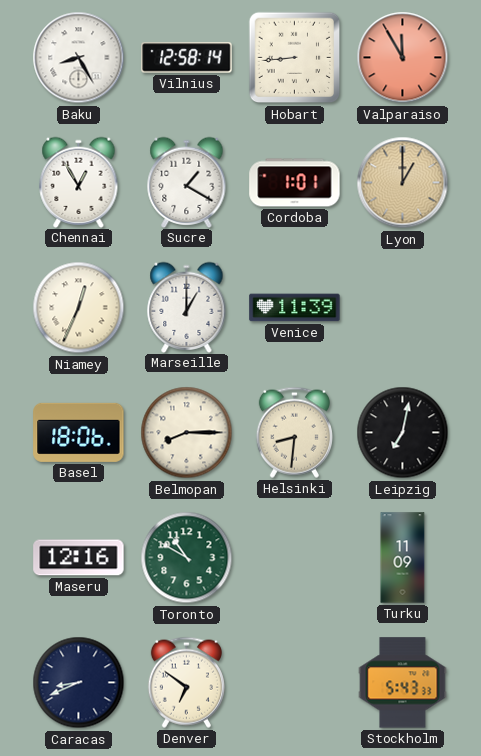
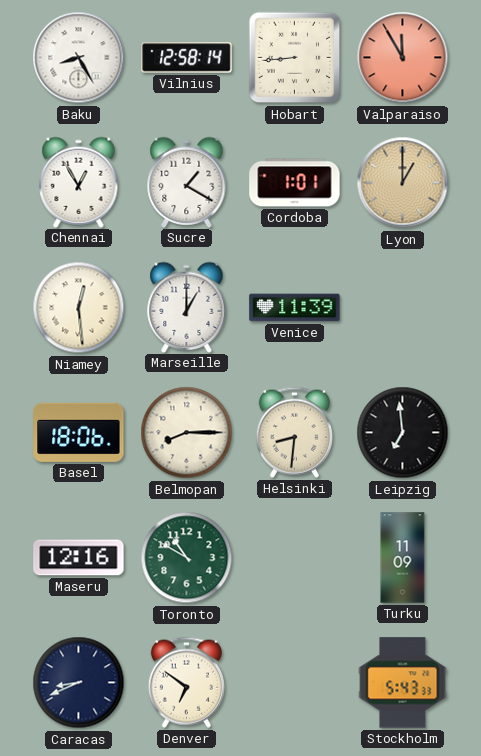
Niamey: 12:34 -> 12:29
Leipzig: 7:02 -> 6:59
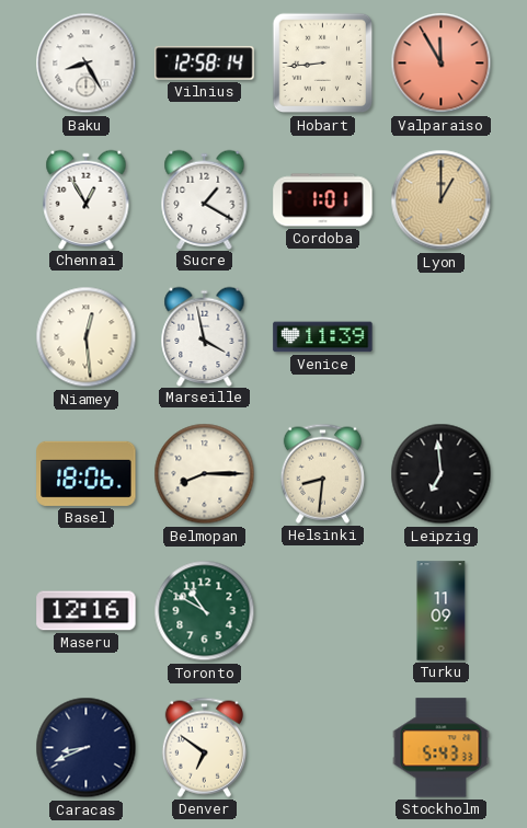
Marseille: 1:00 -> 3:58
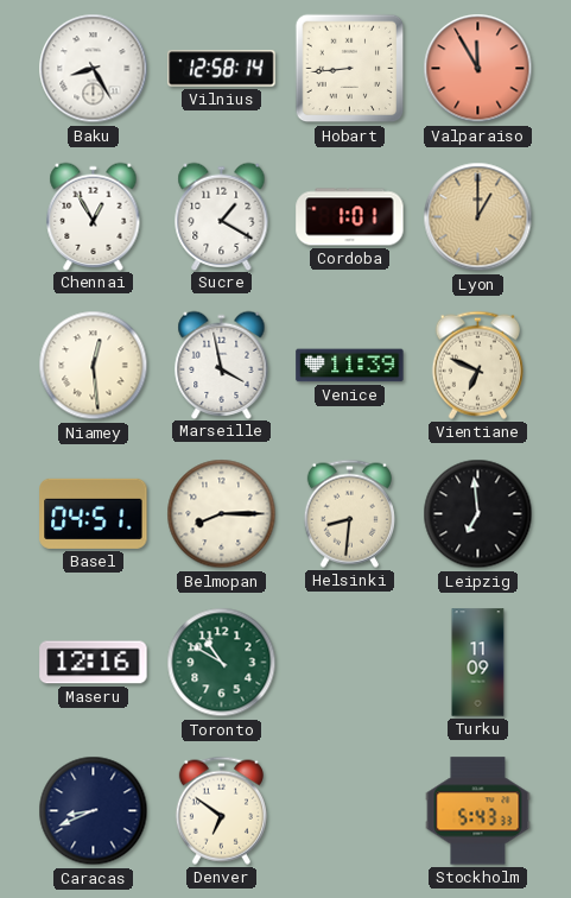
Vientiane: none -> 6:49
Basel: 18:06 -> 04:51
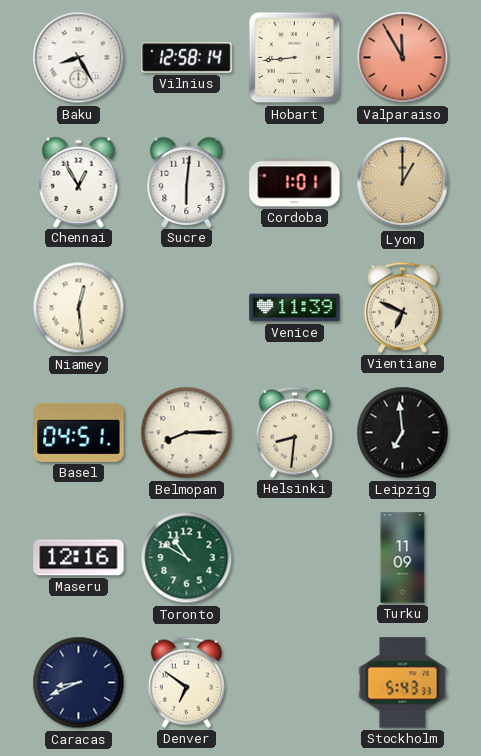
Sucre: 1:20 -> 6:01
Marseille: 3:58 -> none
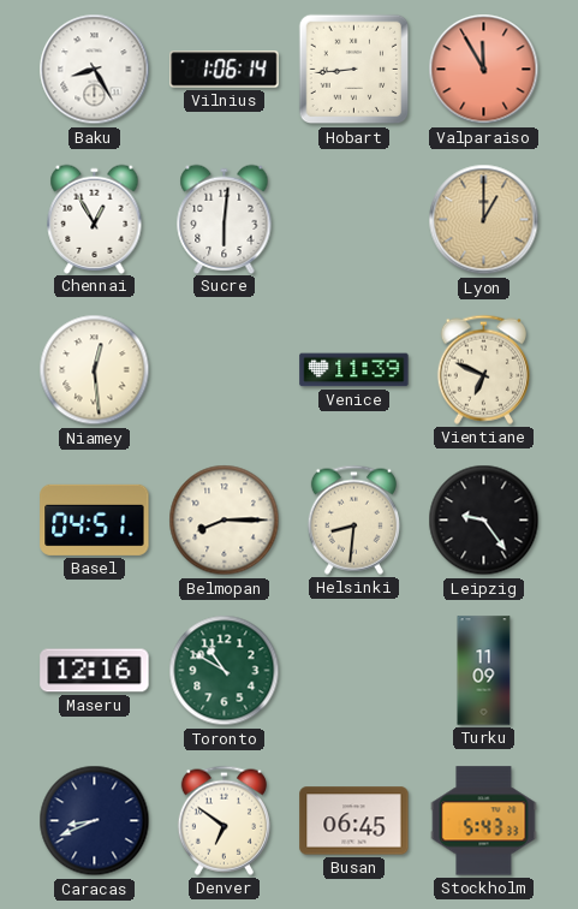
Vilnius: 12:58 -> 1:06
Cordoba: 1:01 -> none
Leipzig: 6:59 -> 9:24
Busan: none -> 06:45
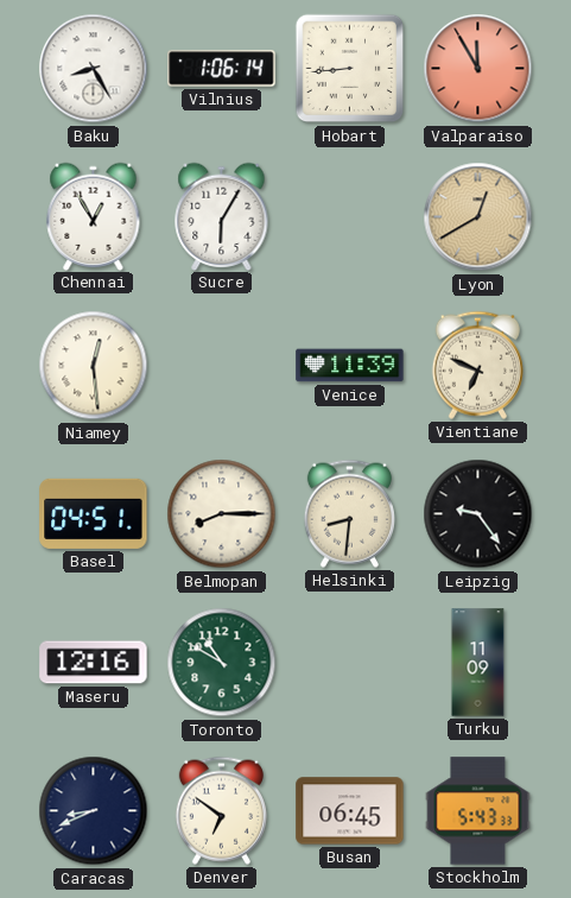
Sucre: 6:01 -> 6:05
Lyon: 1:00 -> 12:40
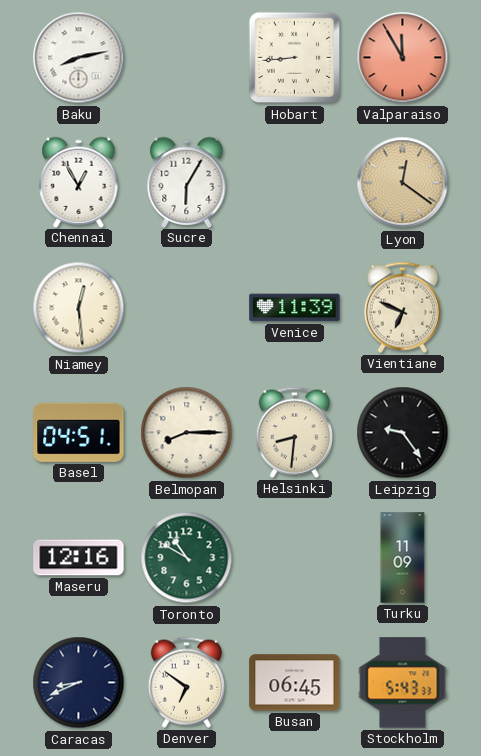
Baku: 8:25 -> 8:13
Vilnius: 1:06 -> none
Lyon: 12:40 -> 12:21
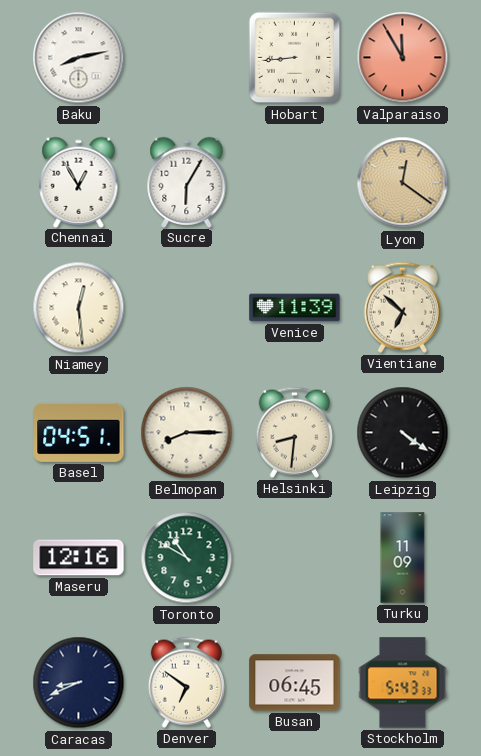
Vientiane: 6:49 -> 6:52
Leipzig: 9:24 -> 4:21
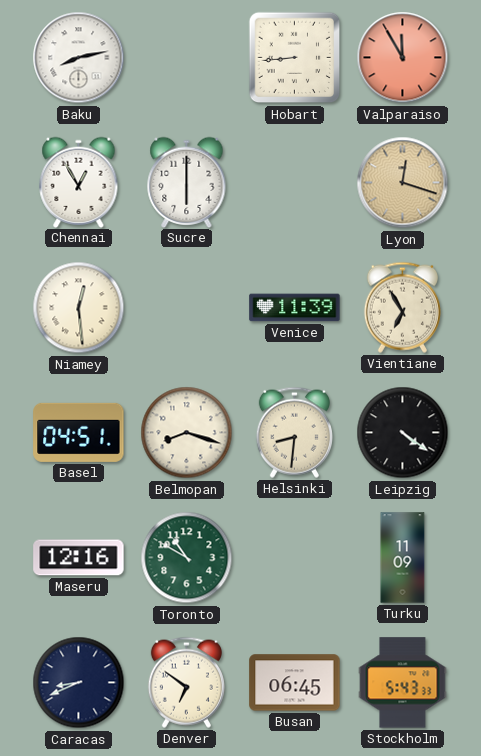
Sucre: 6:05 -> 6:00
Lyon: 12:21 -> 12:18
Vientiane: 6:52 -> 6:55
Belmopan: 8:15 -> 8:18
